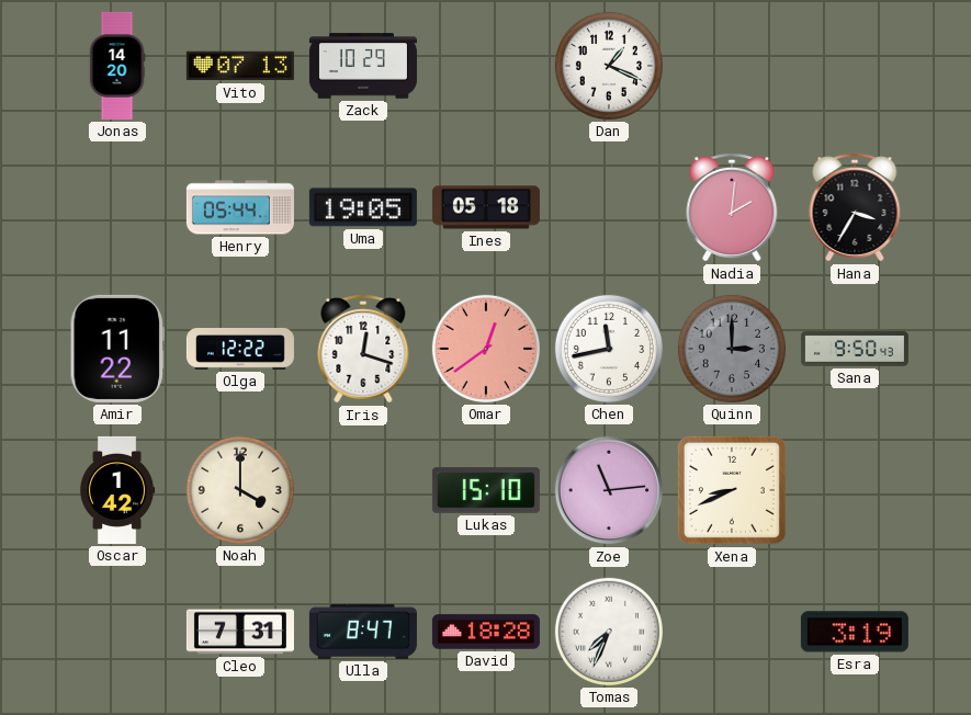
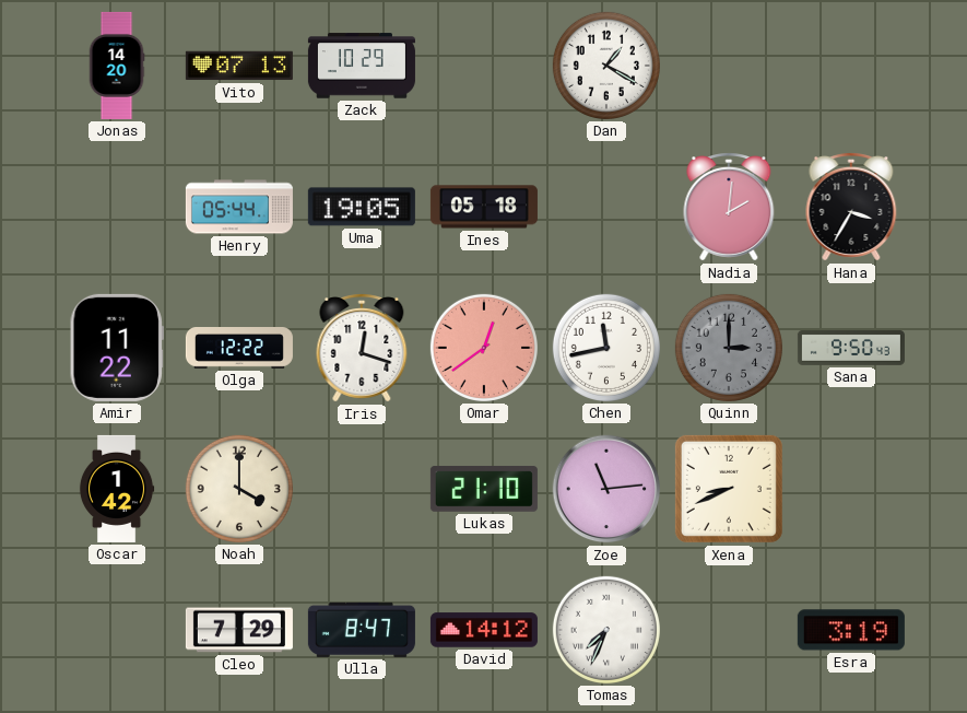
Dan: 1:19 -> 1:20
Lukas: 15:10 -> 21:10
Cleo: 7:31 -> 7:29
David: 18:28 -> 14:12
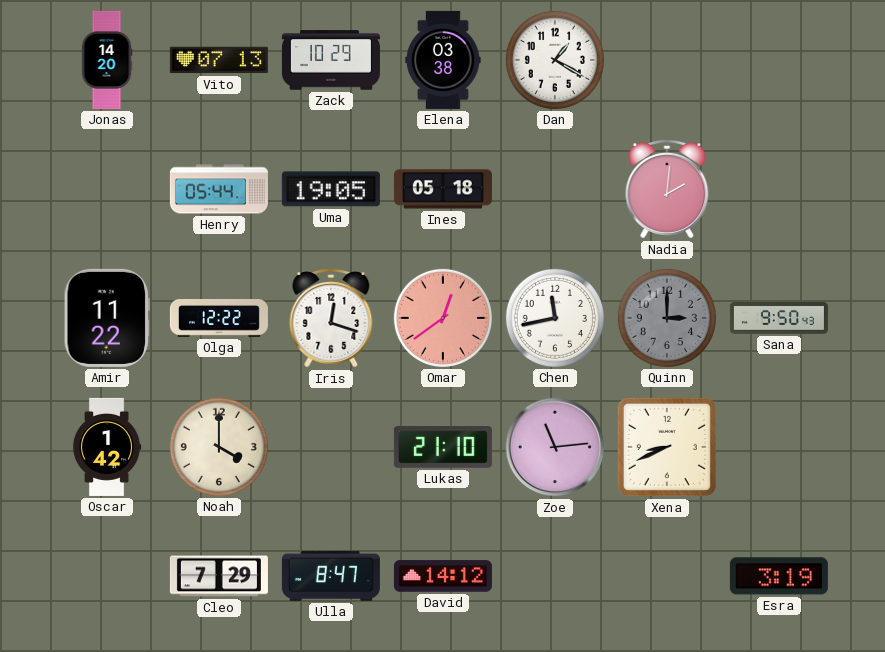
Elena: none -> 03:38
Hana: 3:35 -> none
Tomas: 7:34 -> none
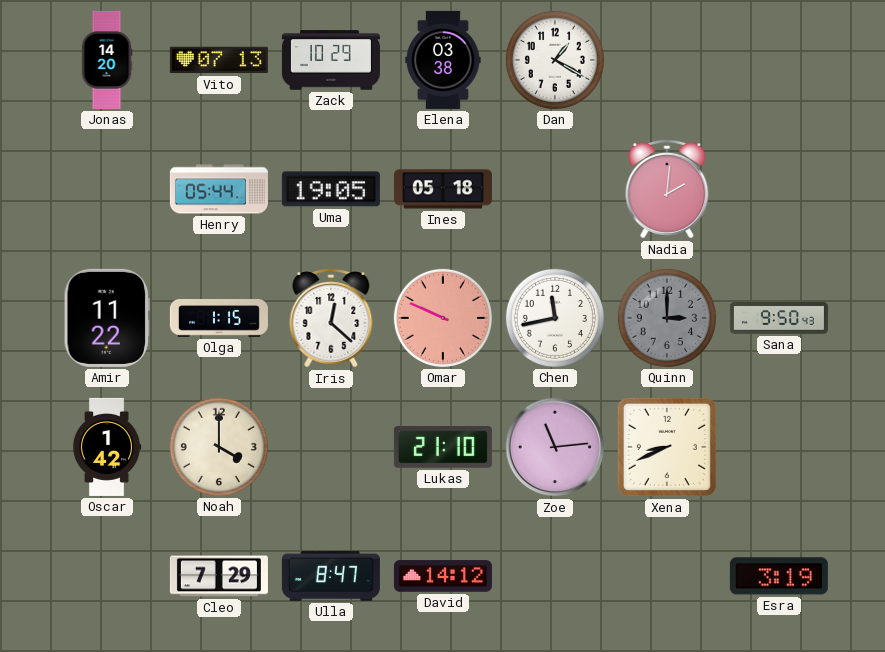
Olga: 12:22 -> 1:15
Iris: 12:18 -> 12:22
Omar: 12:39 -> 9:49
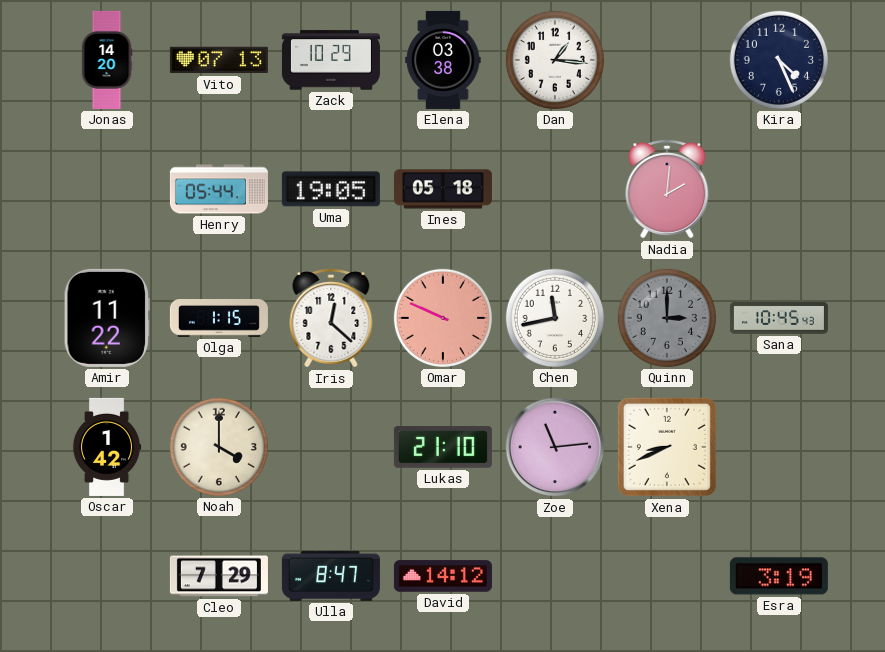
Dan: 1:20 -> 1:16
Kira: none -> 4:26
Sana: 9:50 -> 10:45
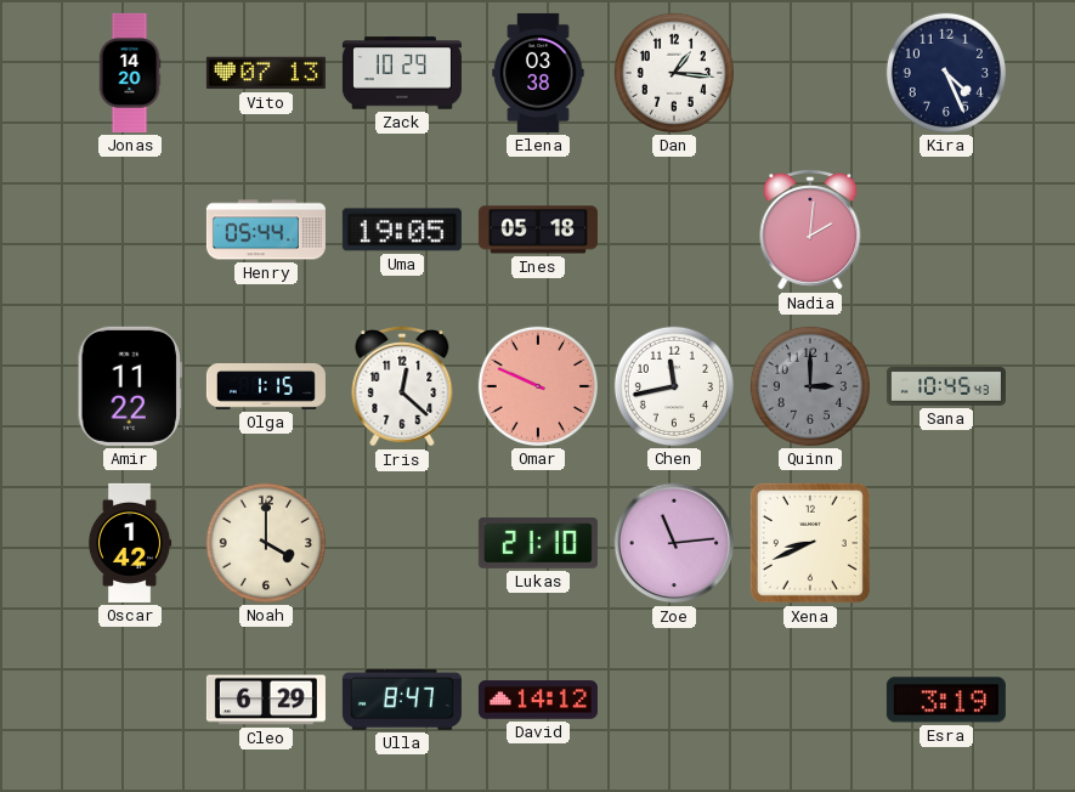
Cleo: 7:29 -> 6:29
